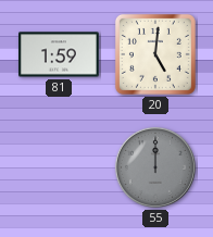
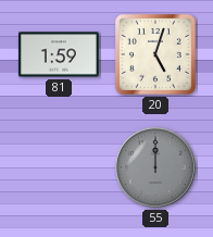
20: 5:01 -> 5:03
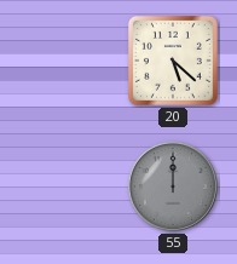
81: 1:59 -> none
20: 5:03 -> 5:22
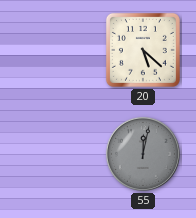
55: 12:00 -> 12:02
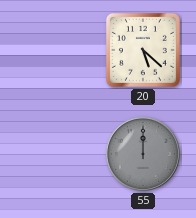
55: 12:02 -> 12:00
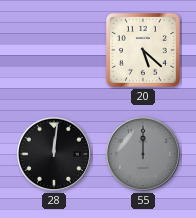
28: none -> 12:01
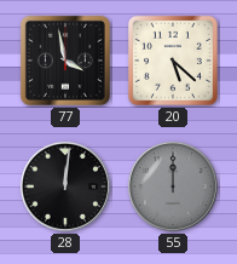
77: none -> 3:58
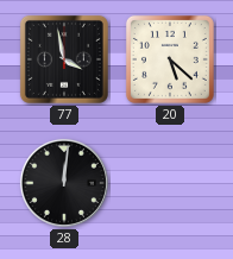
55: 12:00 -> none
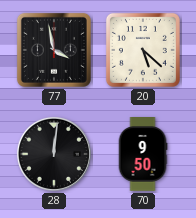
70: none -> 9:50
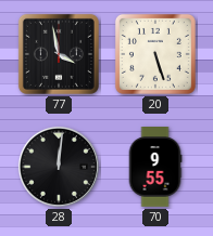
20: 5:22 -> 5:27
70: 9:50 -> 9:55
